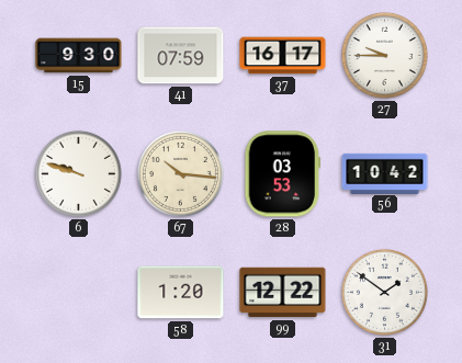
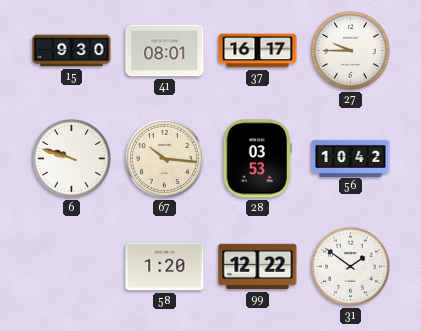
41: 07:59 -> 08:01
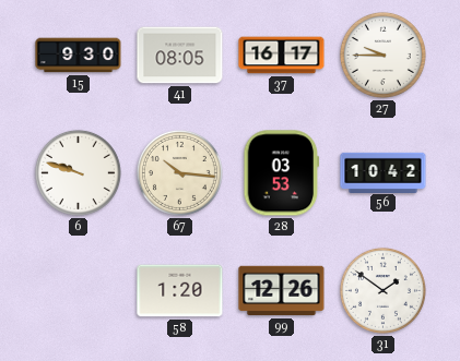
41: 08:01 -> 08:05
99: 12:22 -> 12:26
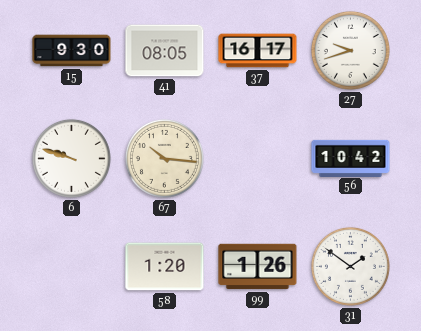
27: 9:45 -> 9:42
28: 03:53 -> none
99: 12:26 -> 1:26
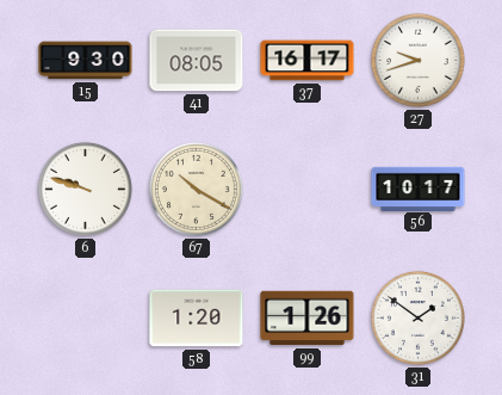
67: 10:16 -> 10:20
56: 10:42 -> 10:17
